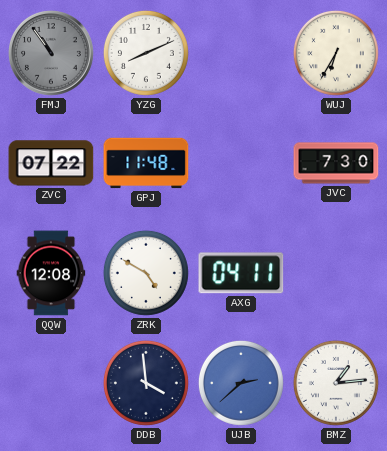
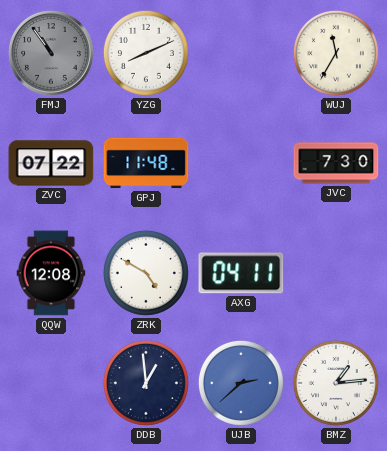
WUJ: 6:35 -> 11:35
DDB: 3:59 -> 12:59
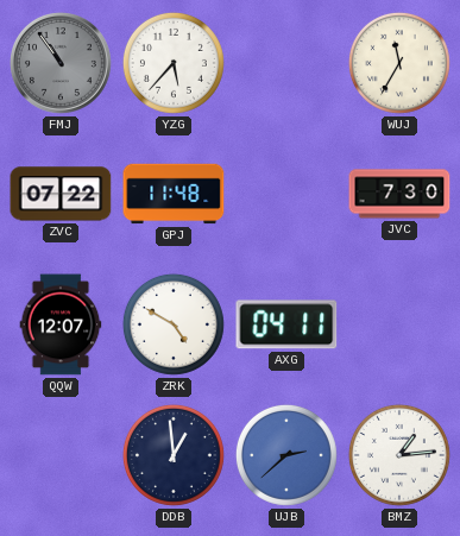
YZG: 8:11 -> 5:37
QQW: 12:08 -> 12:07
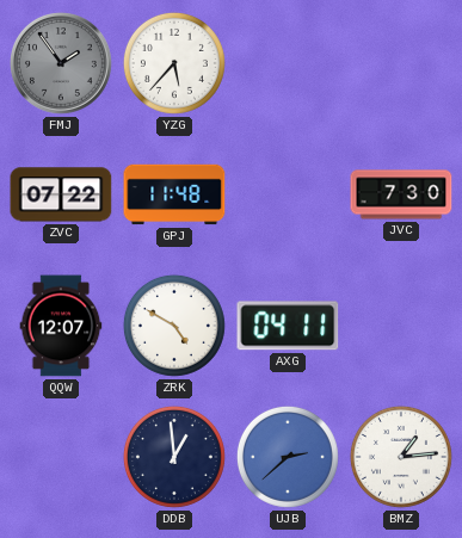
FMJ: 10:54 -> 1:54
WUJ: 11:35 -> none
